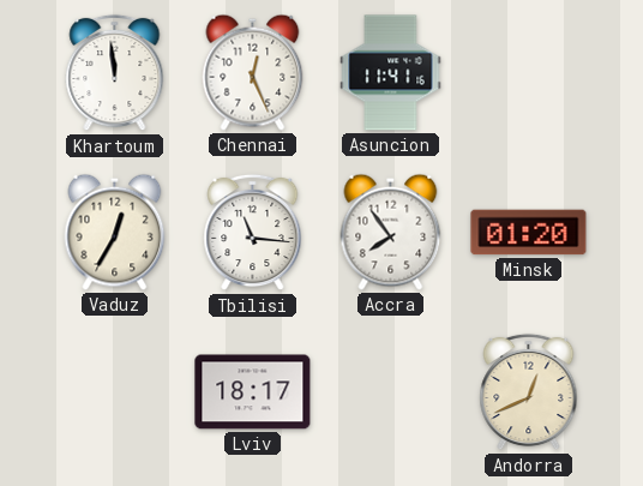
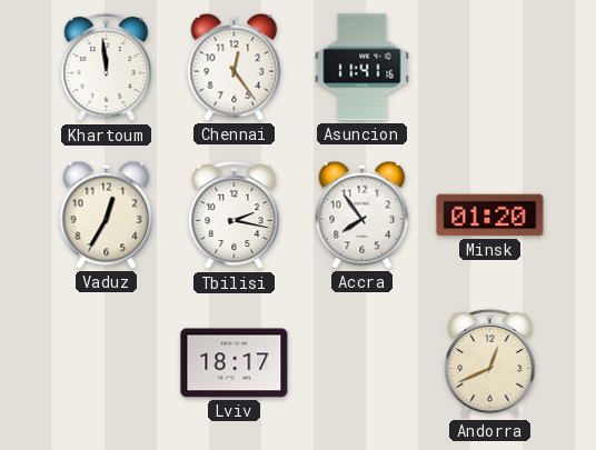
Chennai: 12:26 -> 12:24
Tbilisi: 11:16 -> 2:17
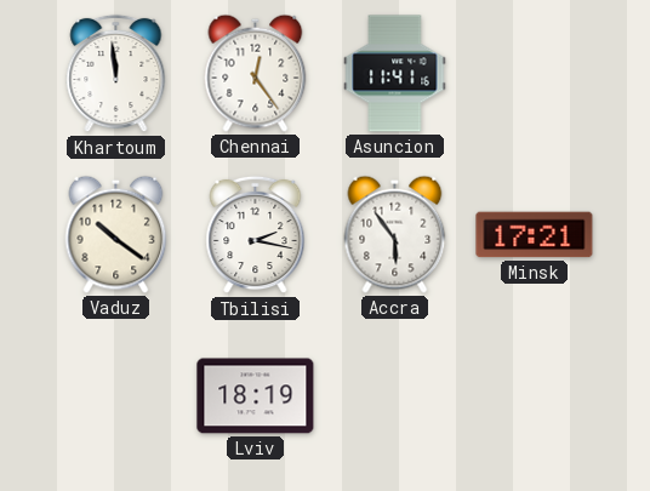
Vaduz: 12:35 -> 10:21
Accra: 7:54 -> 5:54
Minsk: 01:20 -> 17:21
Lviv: 18:17 -> 18:19
Andorra: 12:41 -> none
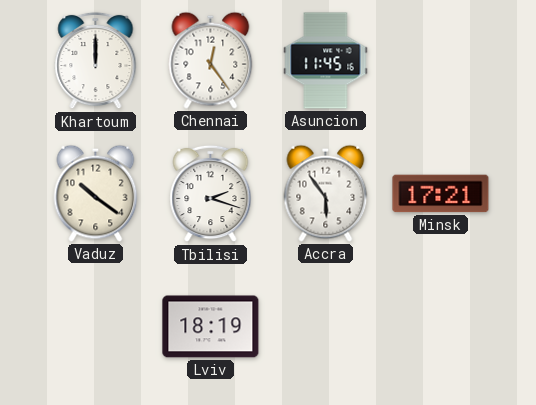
Khartoum: 11:59 -> 12:00
Asuncion: 11:41 -> 11:45
Tbilisi: 2:17 -> 2:18
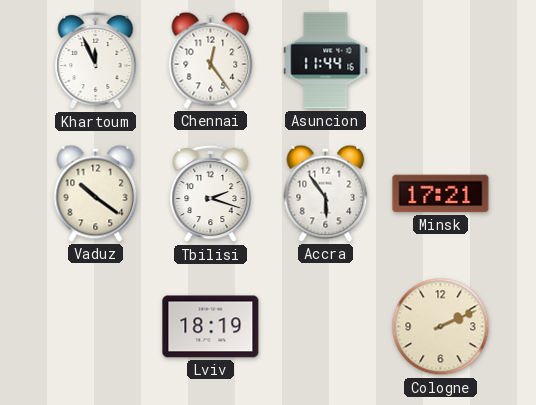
Khartoum: 12:00 -> 11:56
Asuncion: 11:45 -> 11:44
Cologne: none -> 2:11
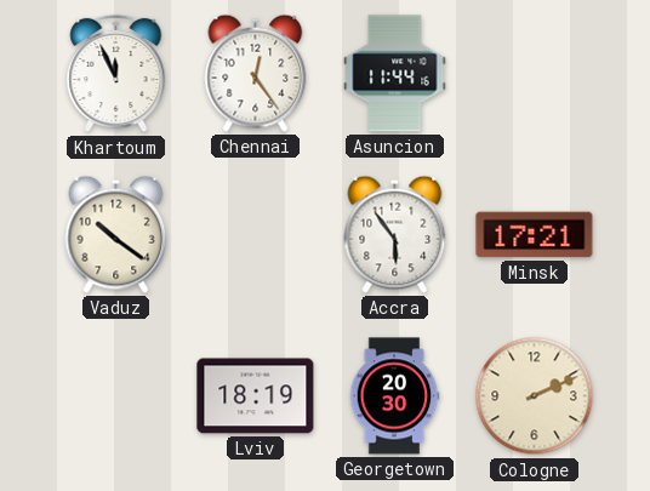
Tbilisi: 2:18 -> none
Georgetown: none -> 20:30
